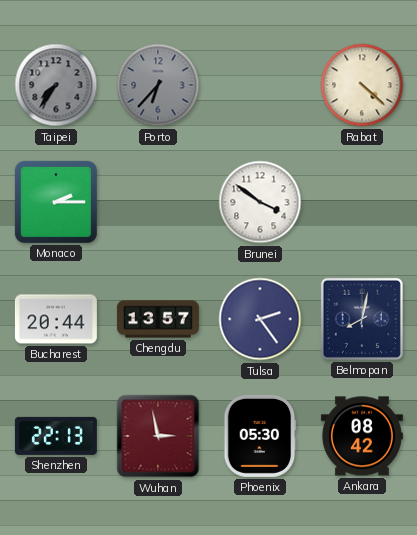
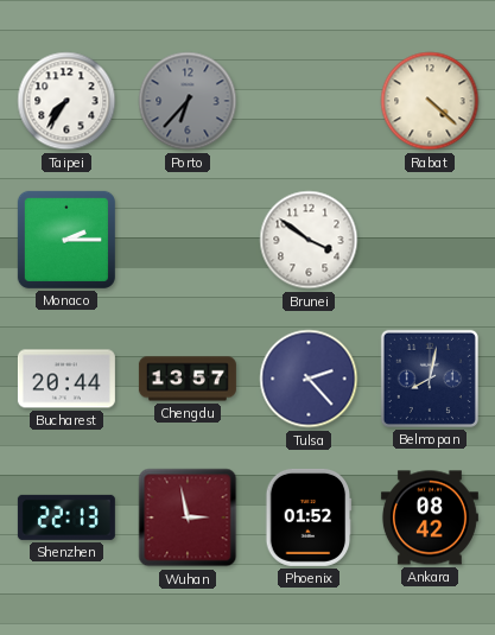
Taipei dial: grey -> white
Tulsa: 2:24 -> 2:23
Phoenix: 05:30 -> 01:52
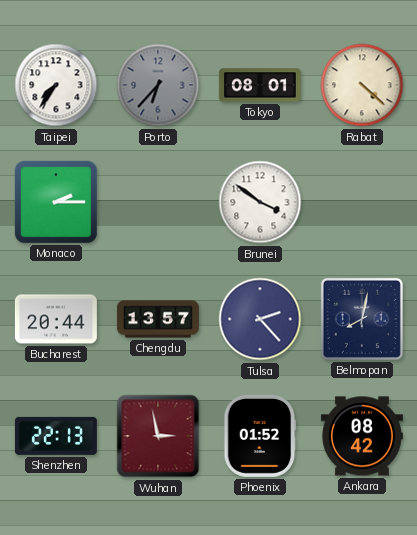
Tokyo: none -> 08:01
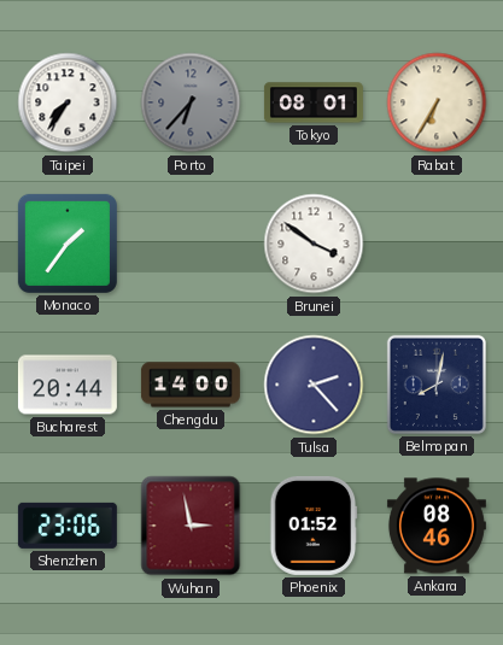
Rabat: 4:22 -> 6:35
Monaco: 2:15 -> 1:36
Chengdu: 13:57 -> 14:00
Shenzhen: 22:13 -> 23:06
Ankara: 08:42 -> 08:46
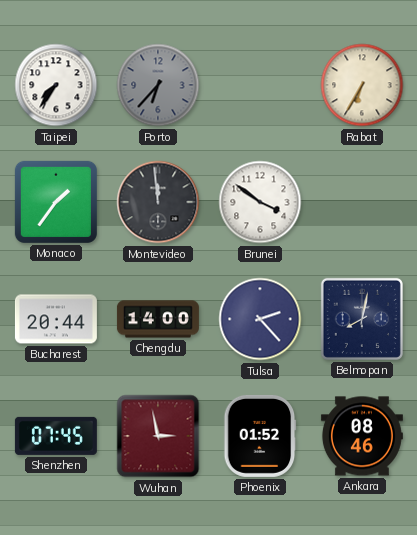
Tokyo: 08:01 -> none
Montevideo: none -> 11:59
Shenzhen: 23:06 -> 07:45
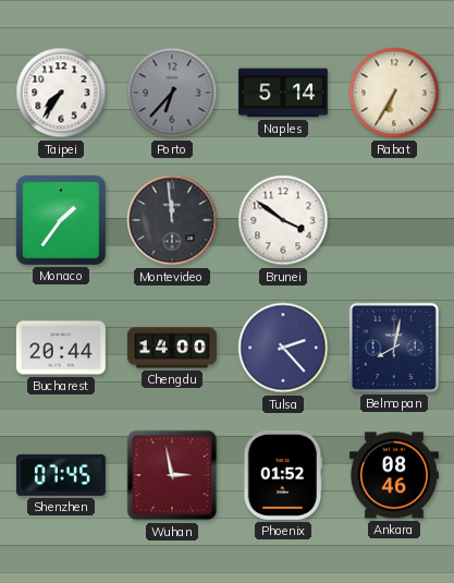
Naples: none -> 5:14
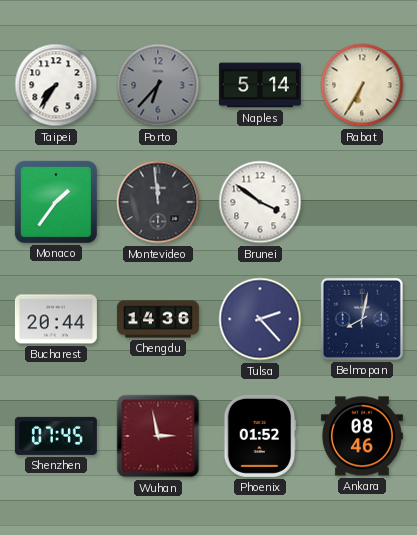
Chengdu: 14:00 -> 14:36
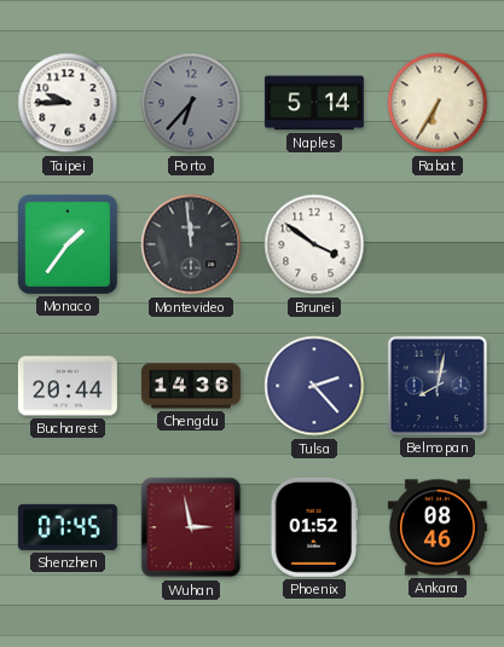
Taipei: 7:36 -> 9:45
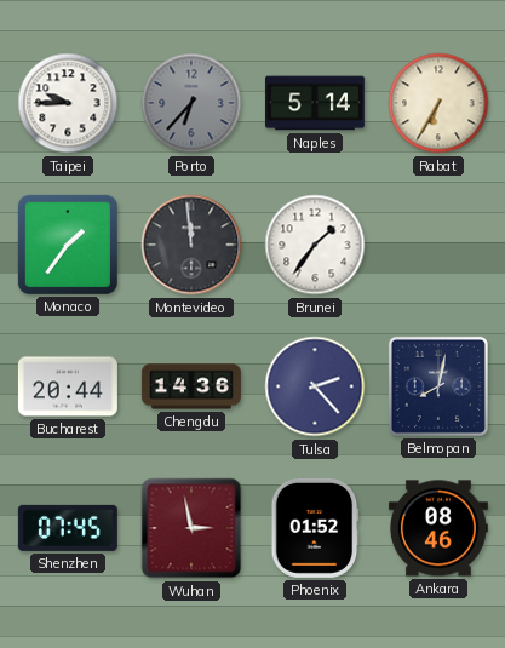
Brunei: 3:51 -> 1:36
